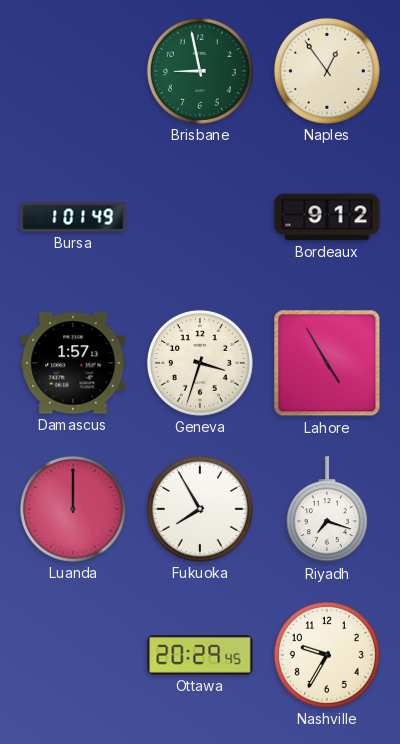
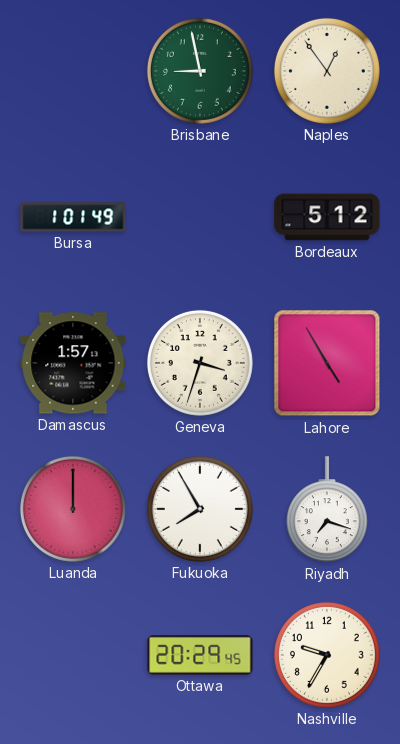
Bordeaux: 9:12 -> 5:12
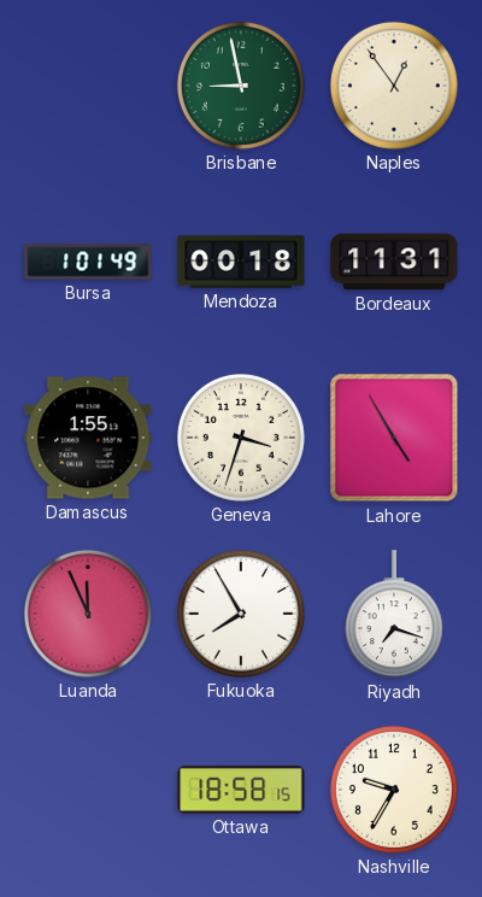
Mendoza: none -> 00:18
Bordeaux: 5:12 -> 11:31
Damascus: 1:57 -> 1:55
Luanda: 12:00 -> 11:56
Ottawa: 20:29 -> 18:58
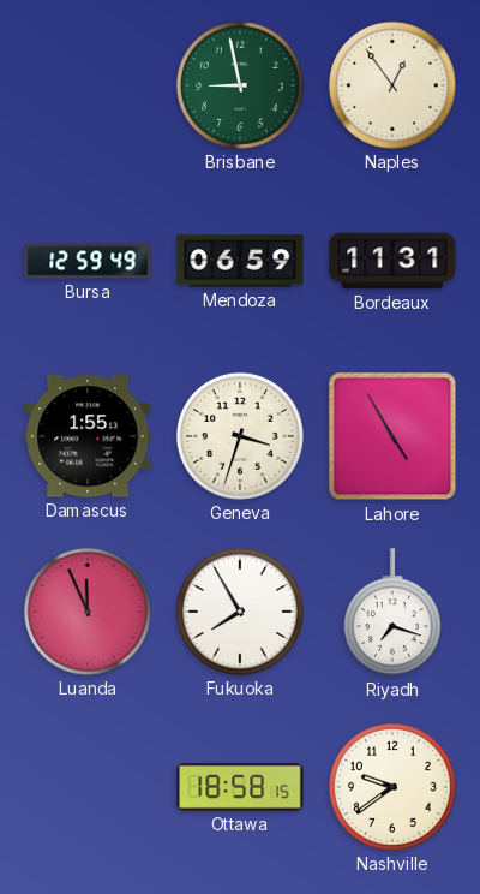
Bursa: 1:01 -> 12:59
Mendoza: 00:18 -> 06:59
Nashville: 9:35 -> 9:39
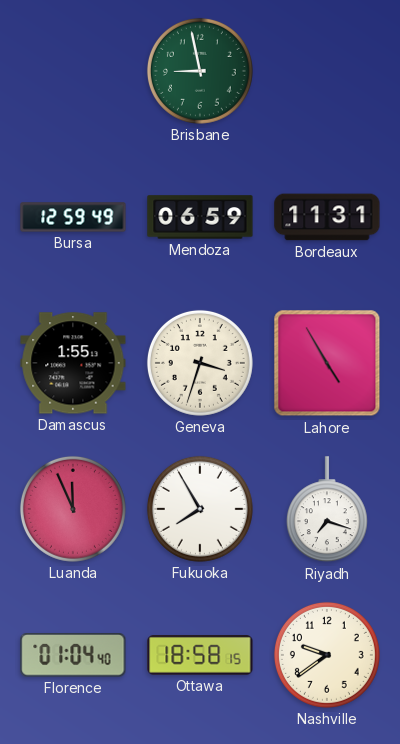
Naples: 12:54 -> none
Florence: none -> 01:04
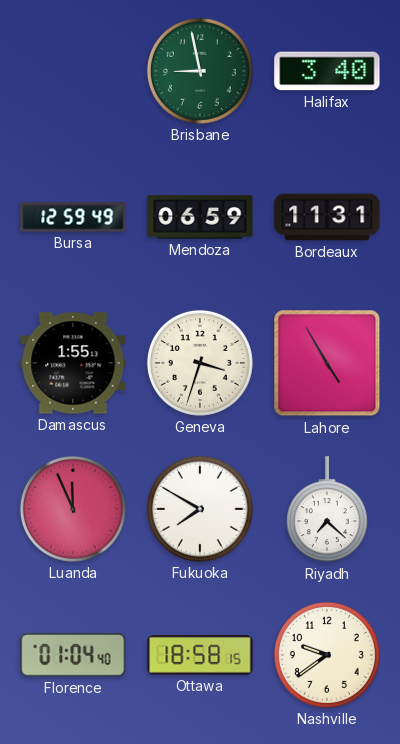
Halifax: none -> 3:40
Fukuoka: 7:55 -> 7:50
Riyadh: 7:18 -> 7:22
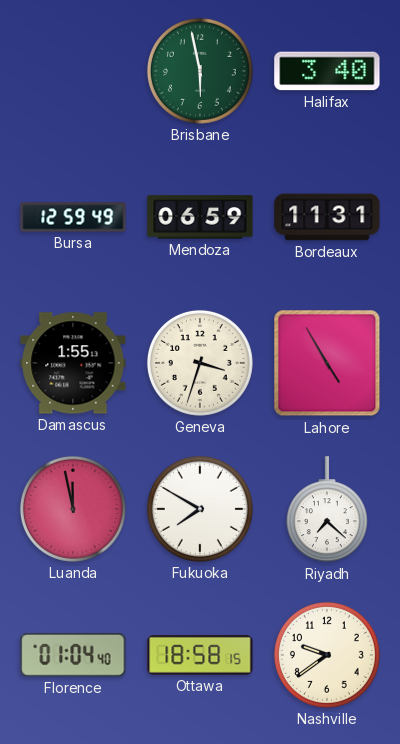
Brisbane: 8:58 -> 5:58
Luanda: 11:56 -> 11:58
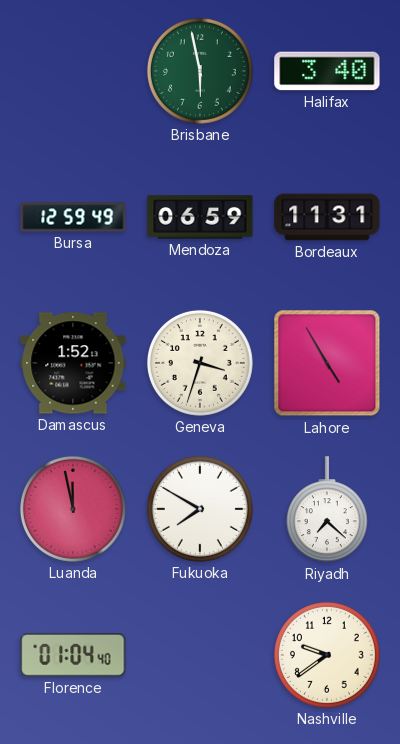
Damascus: 1:55 -> 1:52
Ottawa: 18:58 -> none
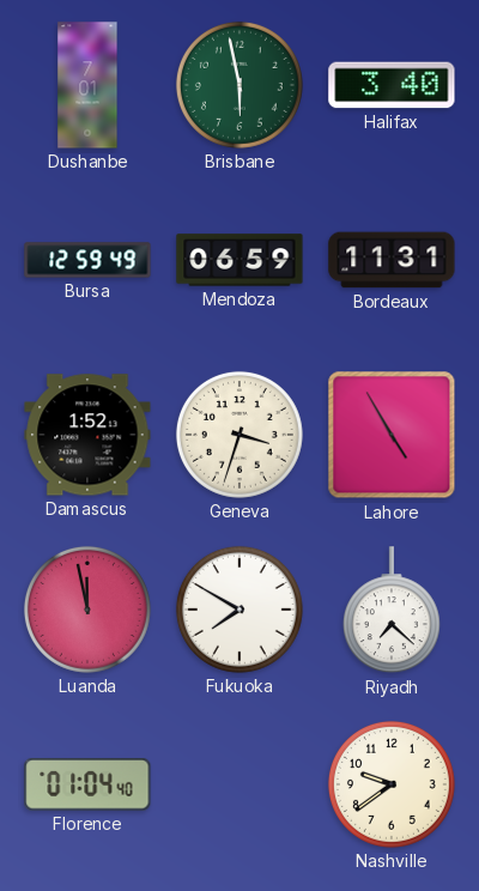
Dushanbe: none -> 7:01
